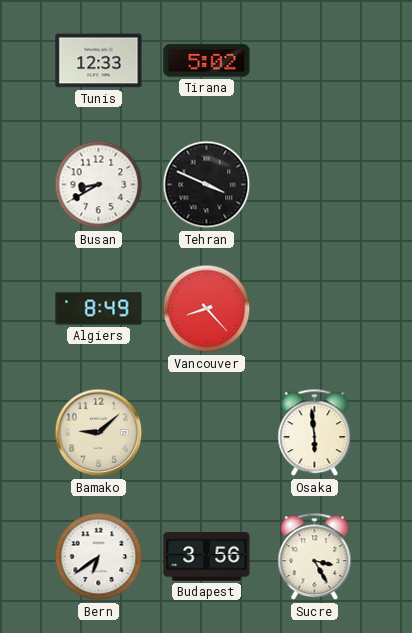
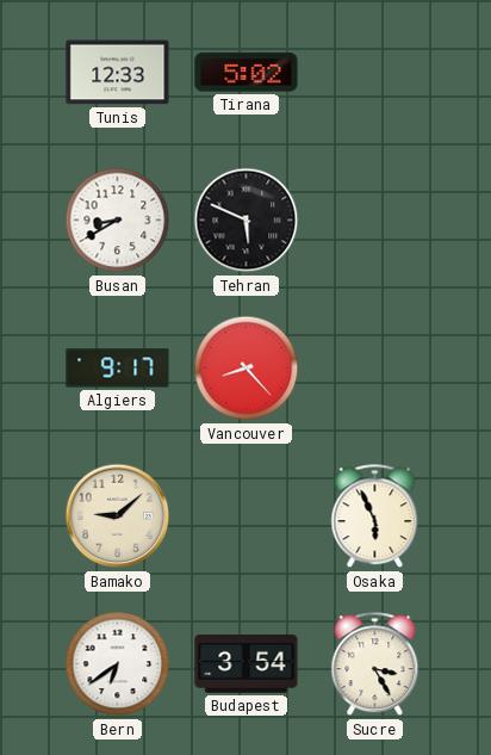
Tehran: 3:49 -> 5:49
Algiers: 8:49 -> 9:17
Osaka: 5:59 -> 5:56
Budapest: 3:56 -> 3:54
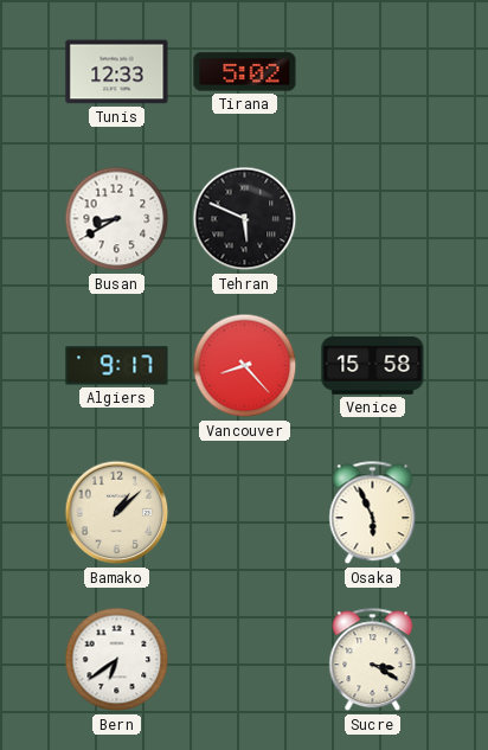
Venice: none -> 15:58
Bamako: 9:08 -> 1:08
Budapest: 3:54 -> none
Sucre: 3:25 -> 3:20
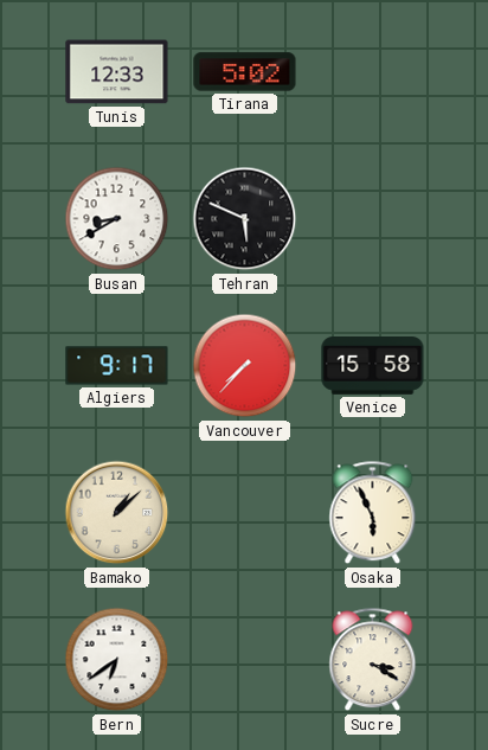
Vancouver: 8:23 -> 7:37
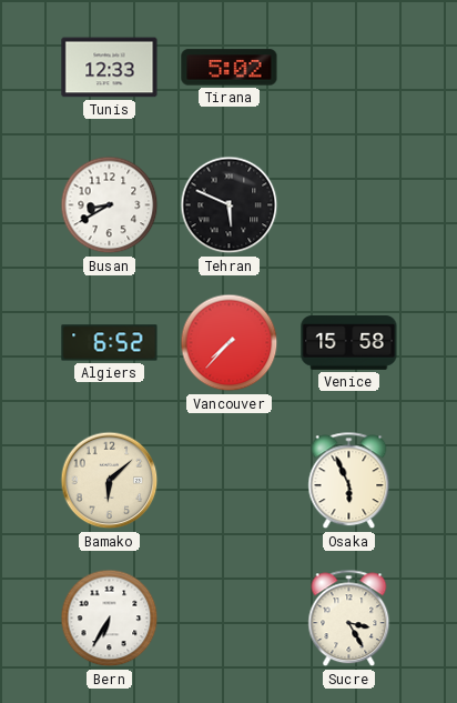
Algiers: 9:17 -> 6:52
Bamako: 1:08 -> 6:08
Bern: 6:39 -> 6:35
Sucre: 3:20 -> 3:25
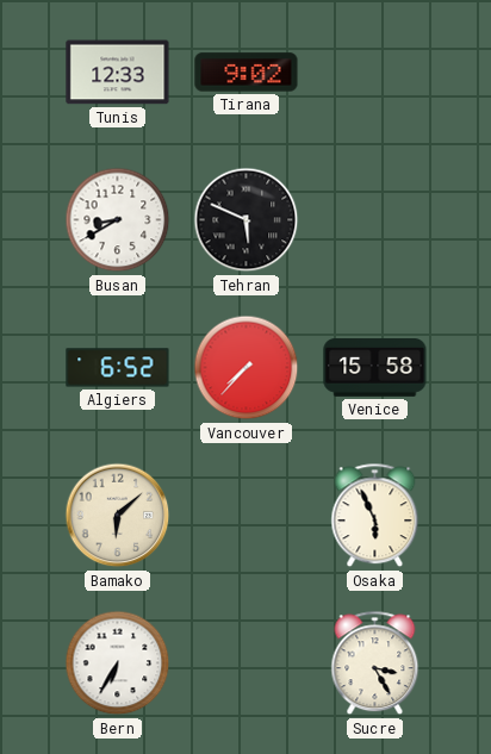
Tirana: 5:02 -> 9:02
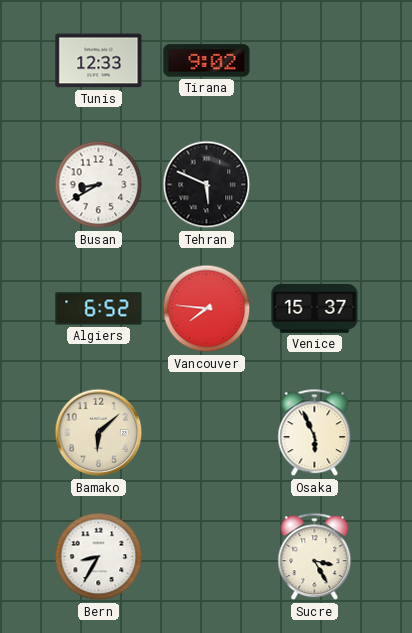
Vancouver: 7:37 -> 7:46
Venice: 15:58 -> 15:37
Bern: 6:35 -> 8:35
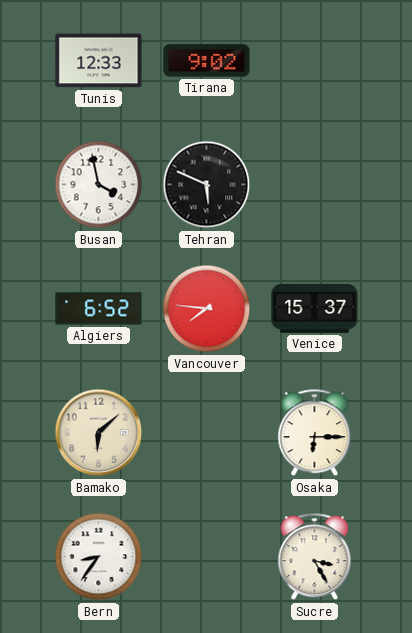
Busan: 8:40 -> 3:58
Osaka: 5:56 -> 6:15
Bern: 8:35 -> 8:36
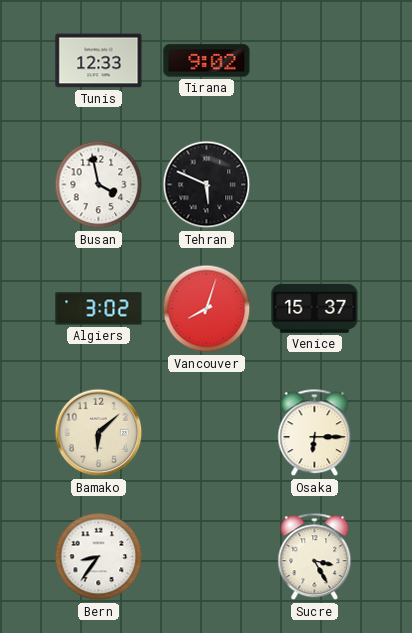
Algiers: 6:52 -> 3:02
Vancouver: 7:46 -> 8:03
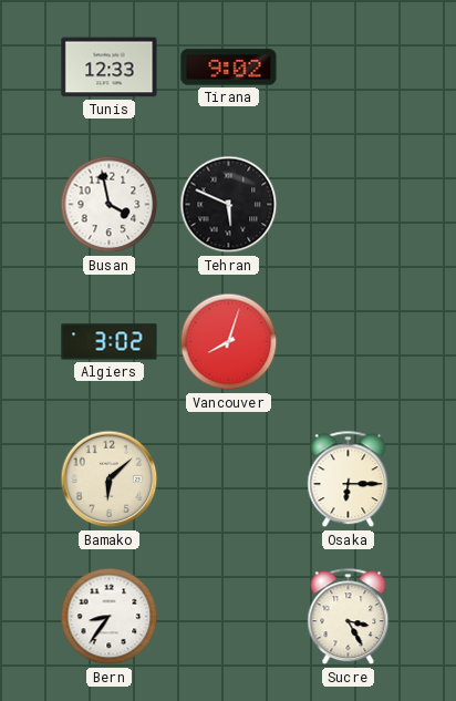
Venice: 15:37 -> none
